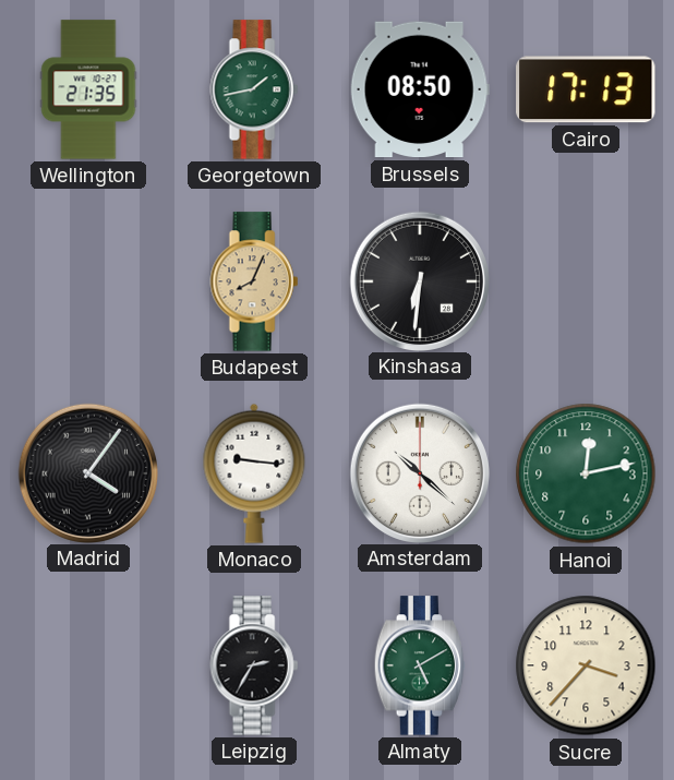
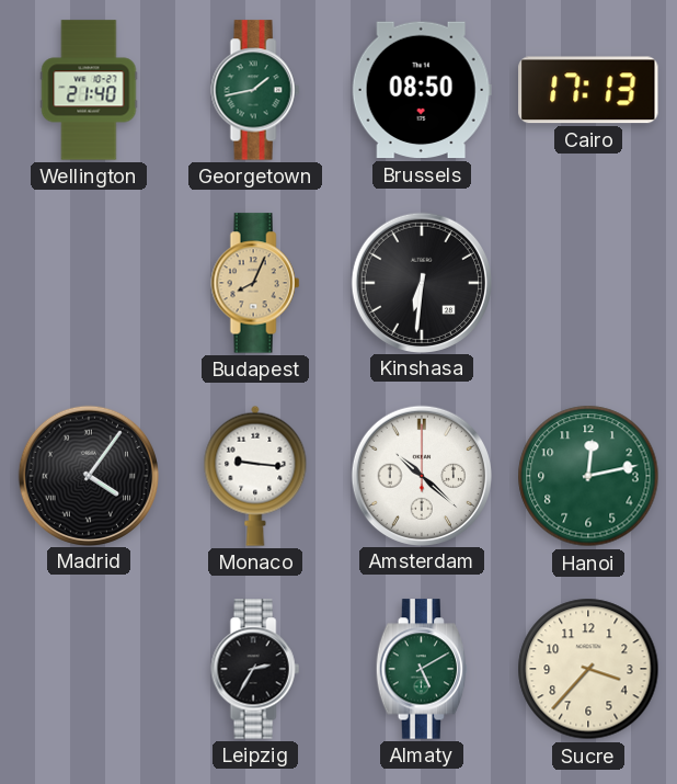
Wellington: 21:35 -> 21:40
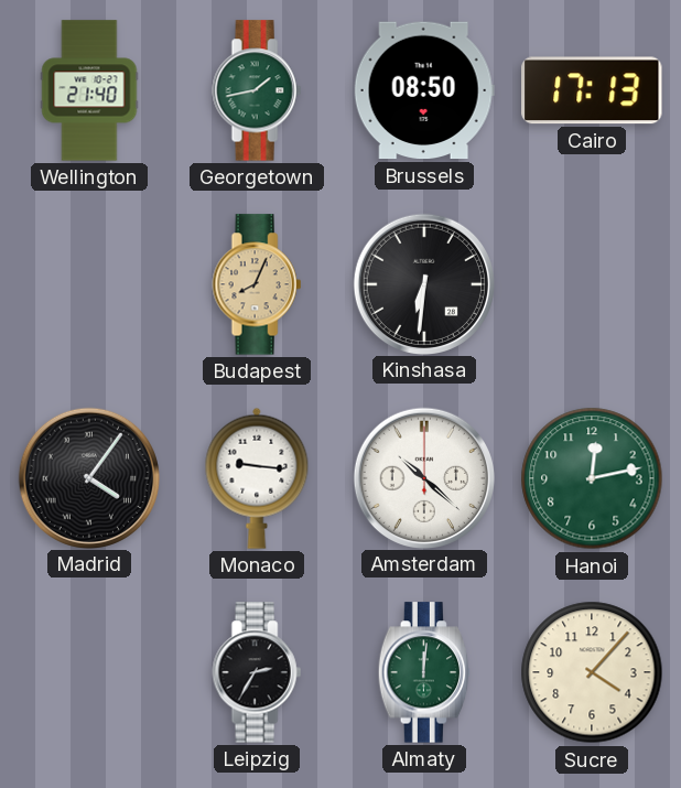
Almaty: 5:10 -> 12:01
Sucre: 3:37 -> 4:07
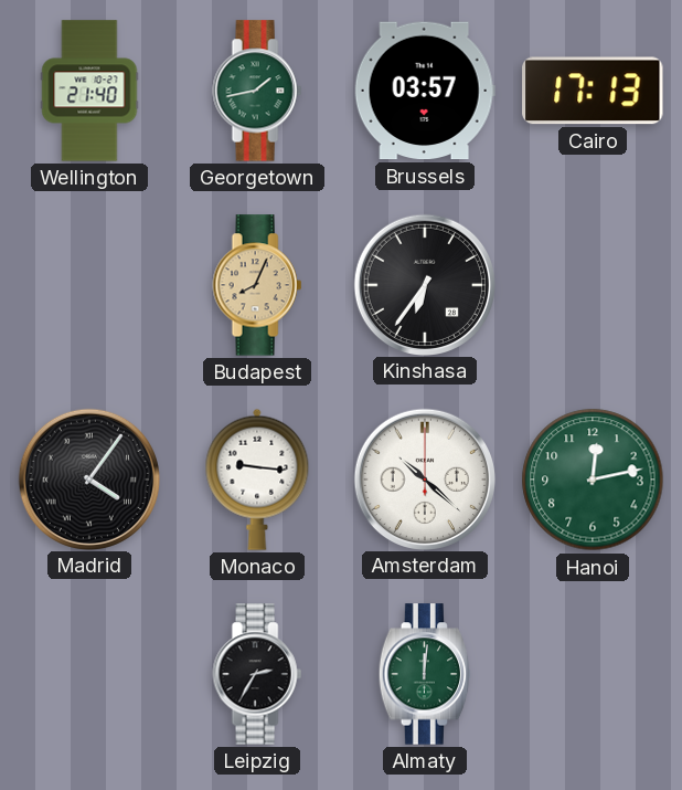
Brussels: 08:50 -> 03:57
Kinshasa: 6:31 -> 6:36
Sucre: 4:07 -> none
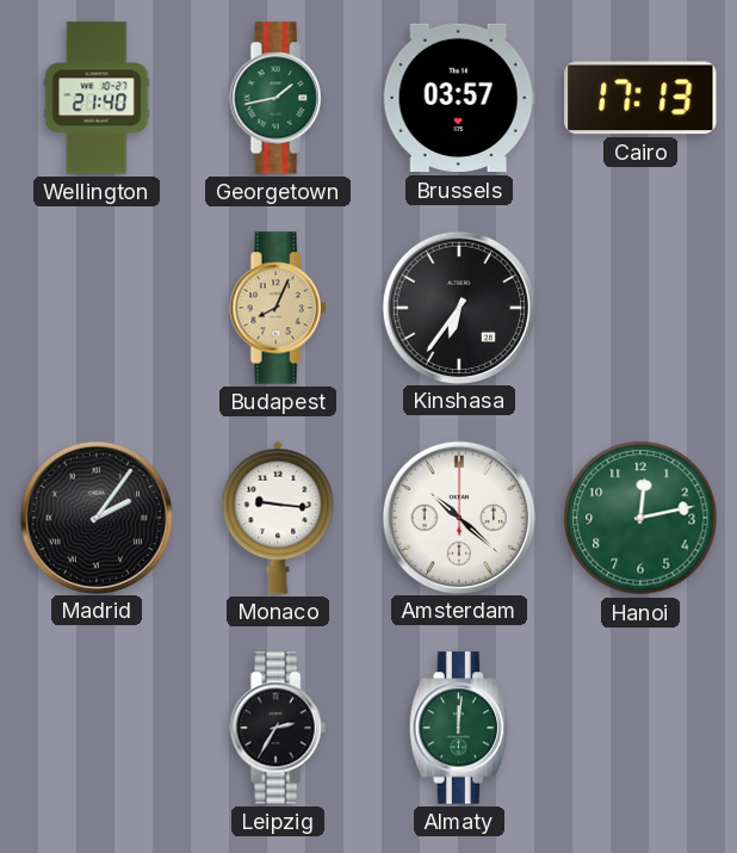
Madrid: 4:06 -> 2:06
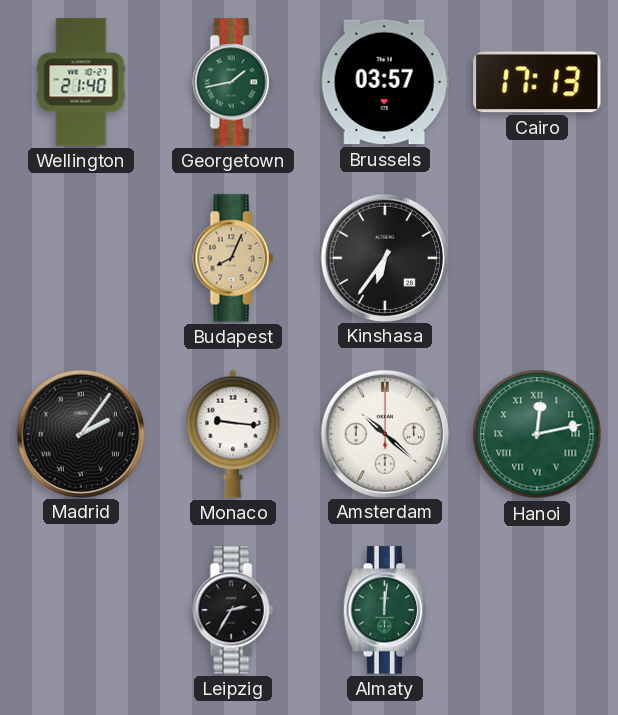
Hanoi numerals: Arabic -> Roman
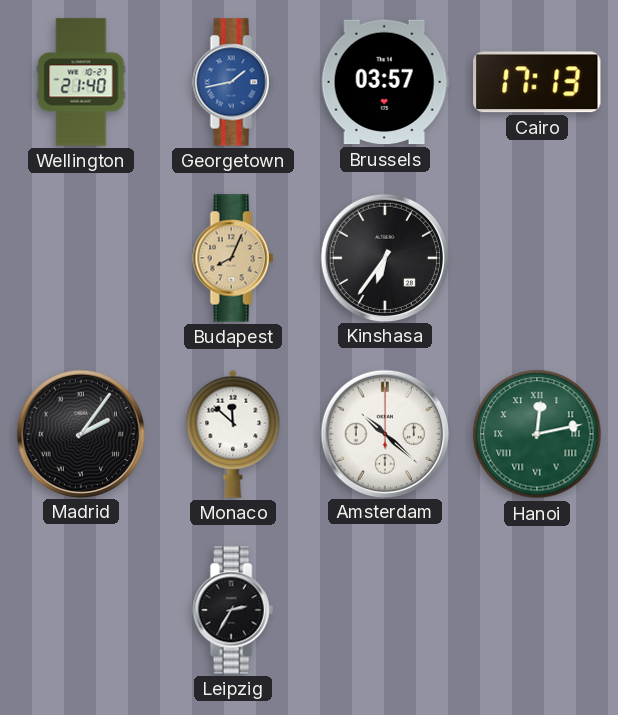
Georgetown dial: green -> blue
Monaco: 9:16 -> 11:52
Almaty: 12:01 -> none
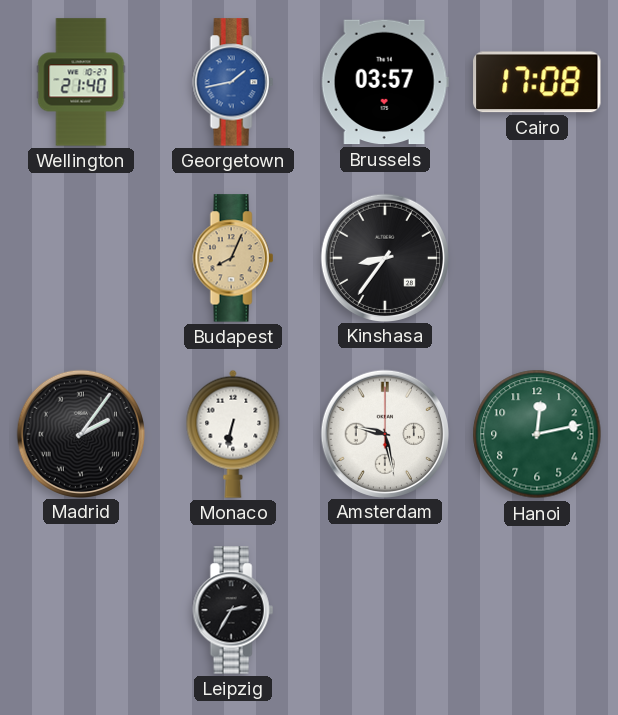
Cairo: 17:13 -> 17:08
Kinshasa: 6:36 -> 8:36
Monaco: 11:52 -> 6:32
Amsterdam: 10:22 -> 9:28
Hanoi numerals: Roman -> Arabic
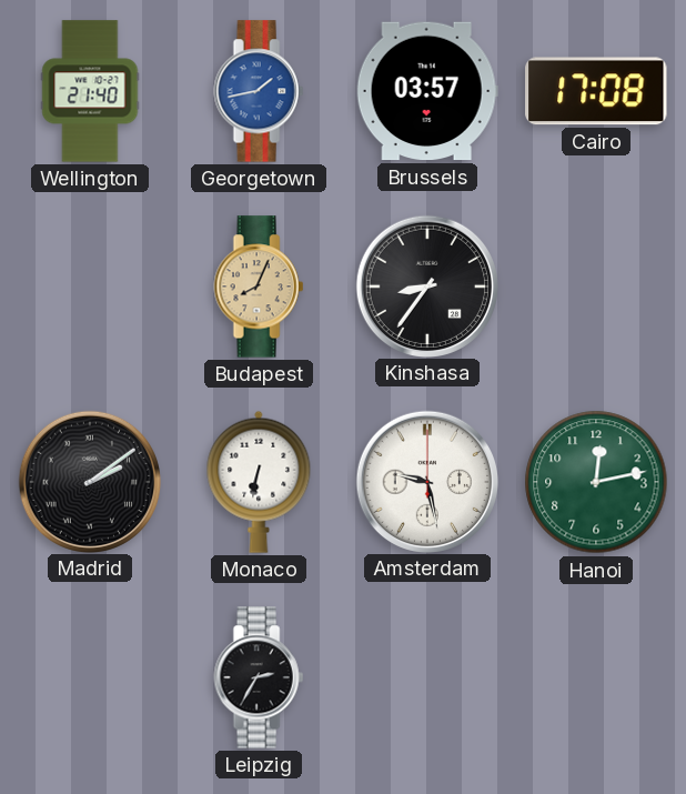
Madrid: 2:06 -> 2:09
